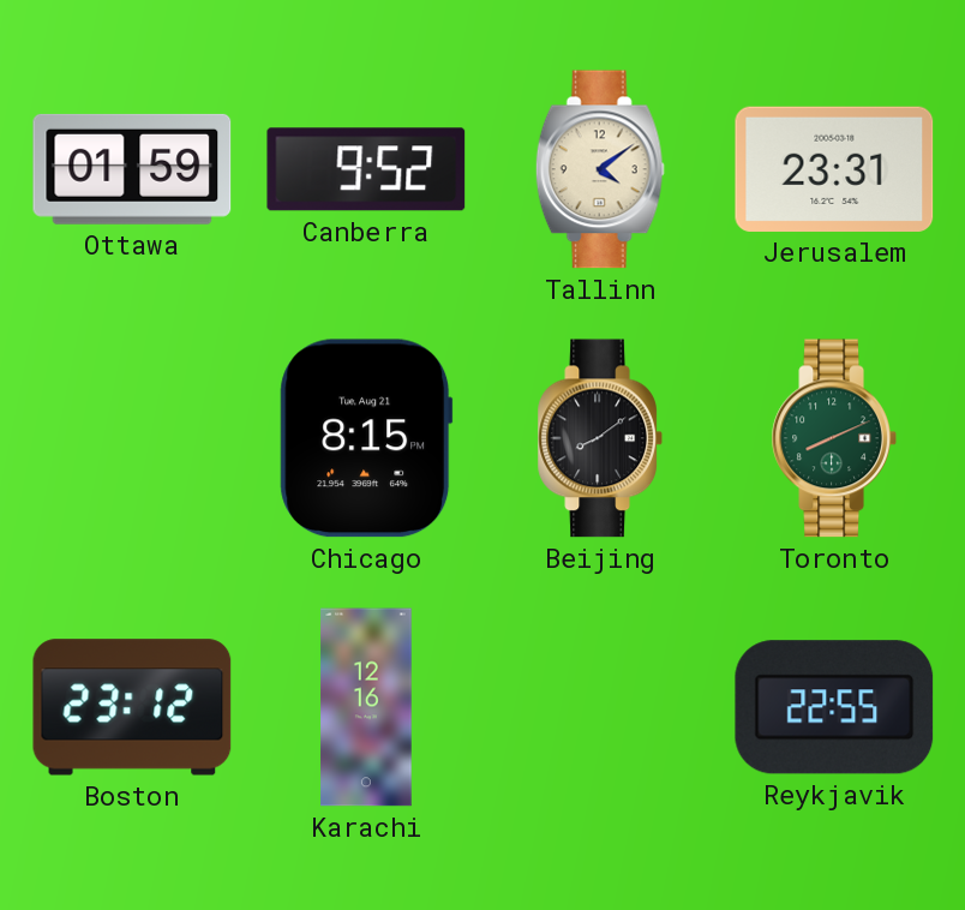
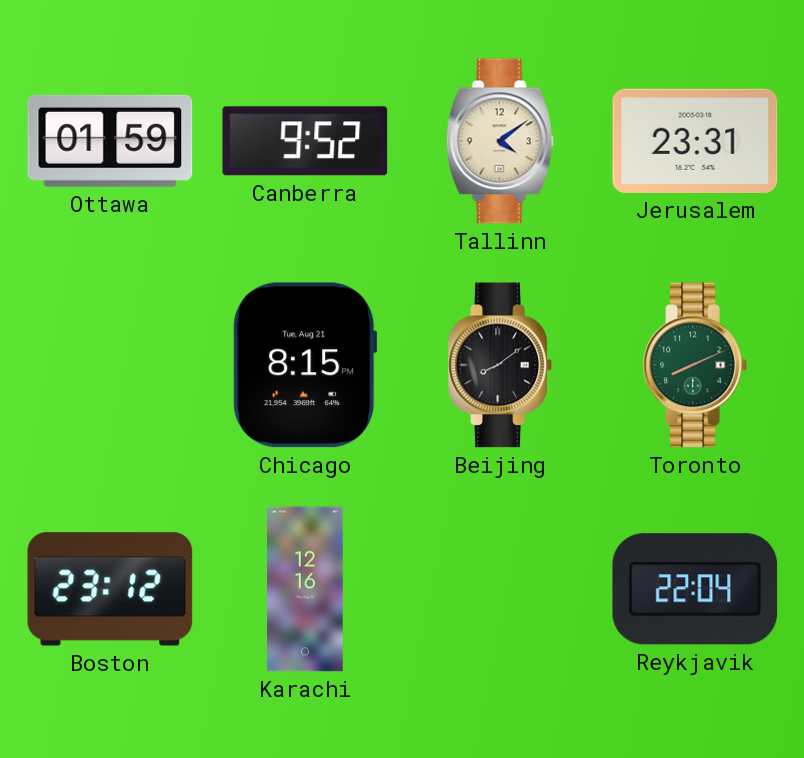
Reykjavik: 22:55 -> 22:04
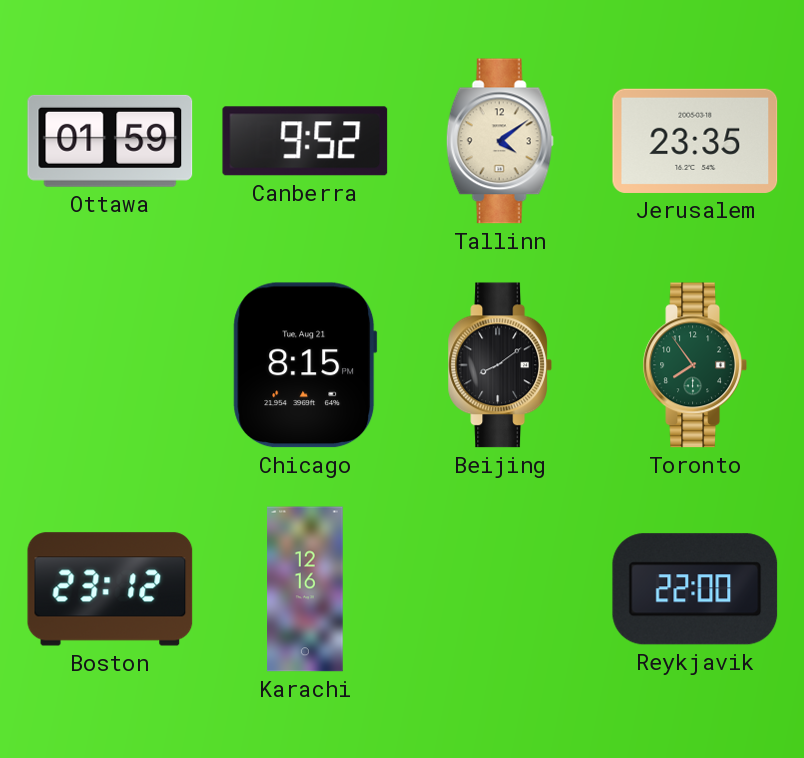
Jerusalem: 23:31 -> 23:35
Toronto: 8:11 -> 7:54
Reykjavik: 22:04 -> 22:00
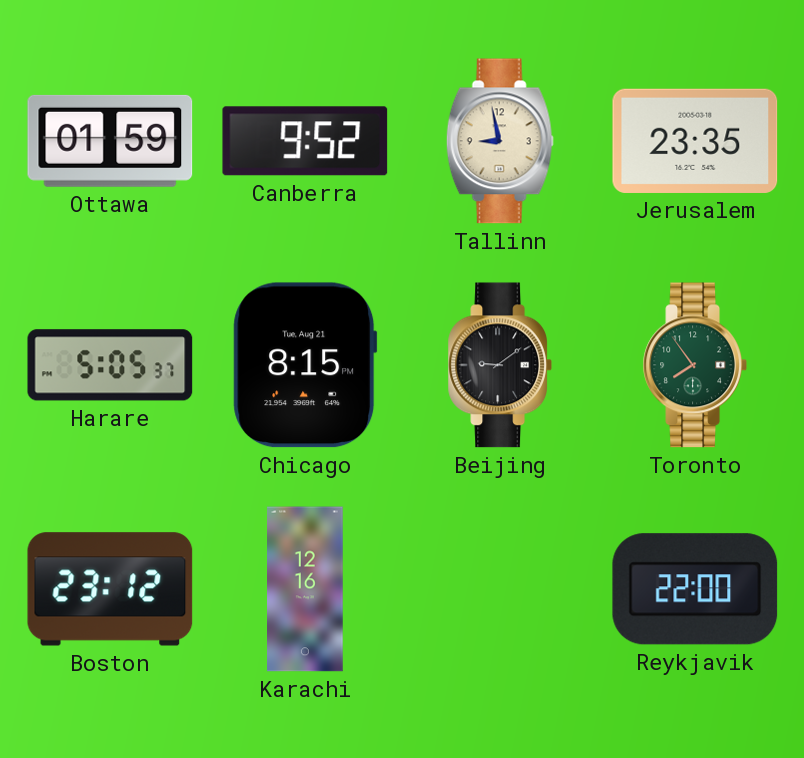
Tallinn: 4:09 -> 8:58
Harare: none -> 5:05
Beijing: 8:09 -> 9:09
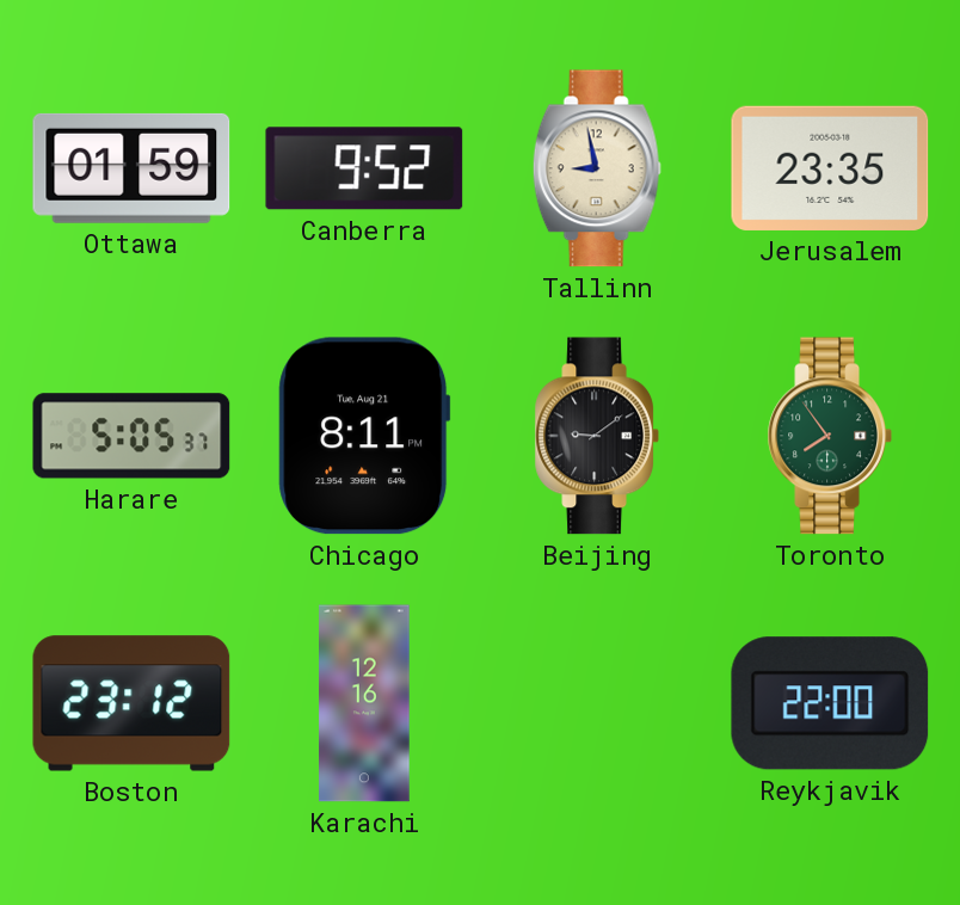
Chicago: 8:15 -> 8:11
